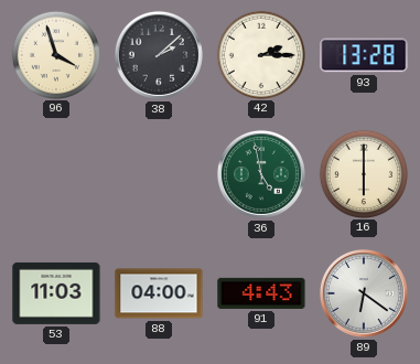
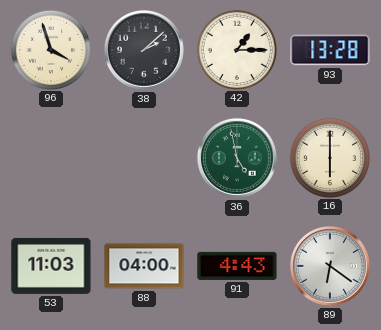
42: 2:15 -> 1:15
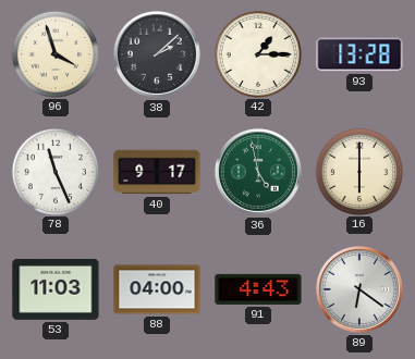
78: none -> 11:26
40: none -> 9:17
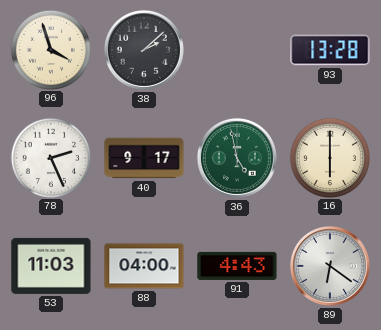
42: 1:15 -> none
78: 11:26 -> 2:26
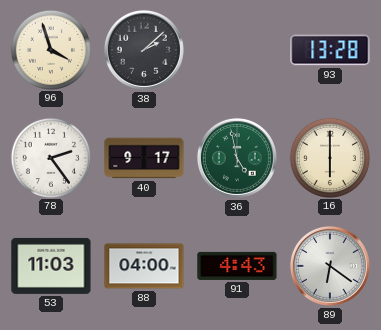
78: 2:26 -> 2:24
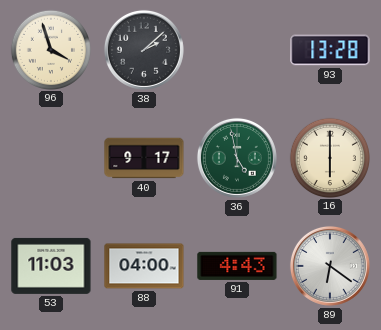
78: 2:24 -> none
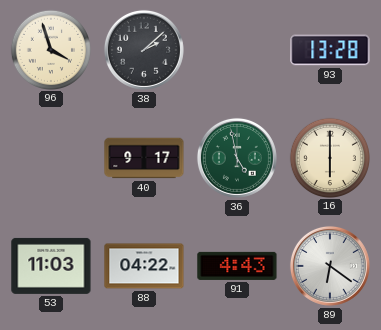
88: 04:00 -> 04:22
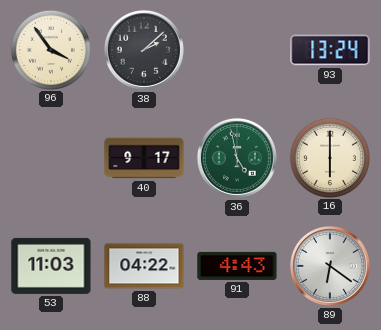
96: 3:57 -> 3:54
93: 13:28 -> 13:24
